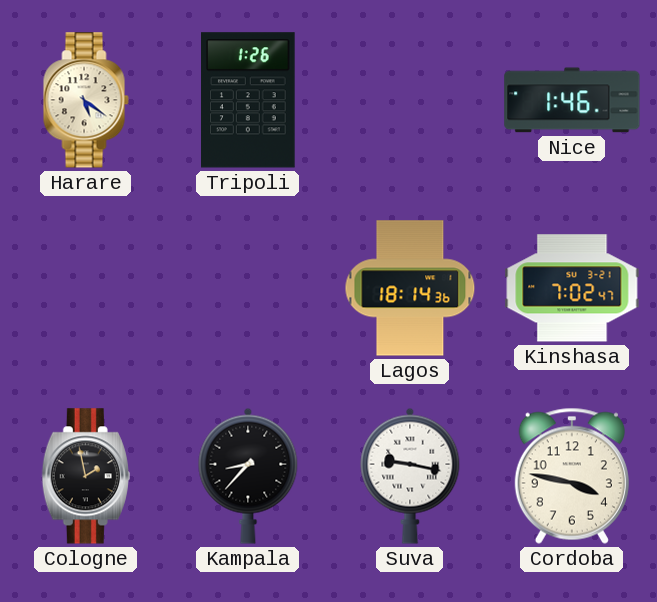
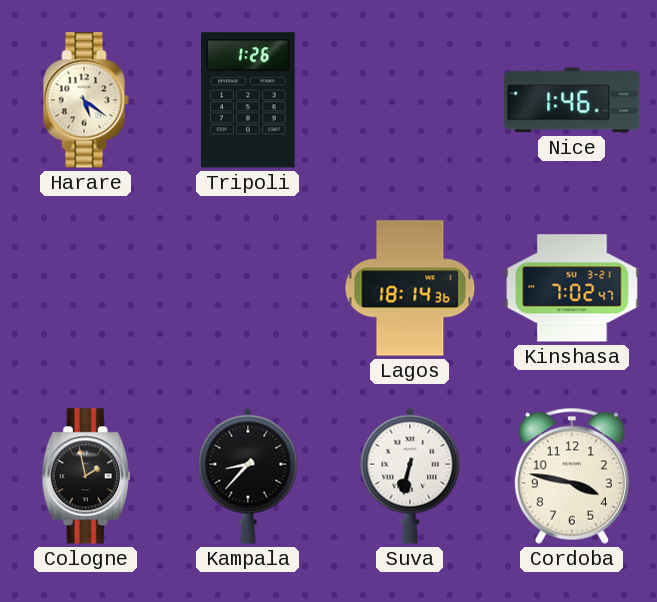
Suva: 9:17 -> 6:32
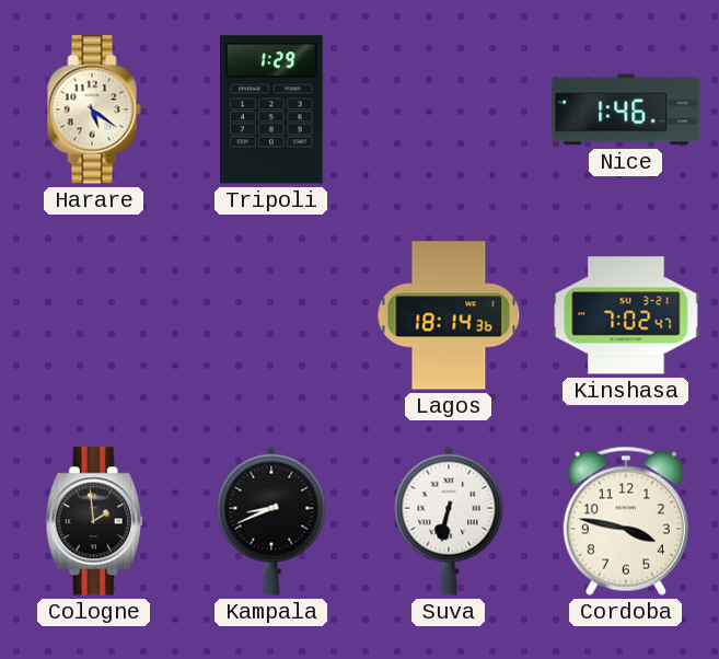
Tripoli: 1:26 -> 1:29
Cologne: 1:58 -> 1:59
Kampala: 8:37 -> 8:41
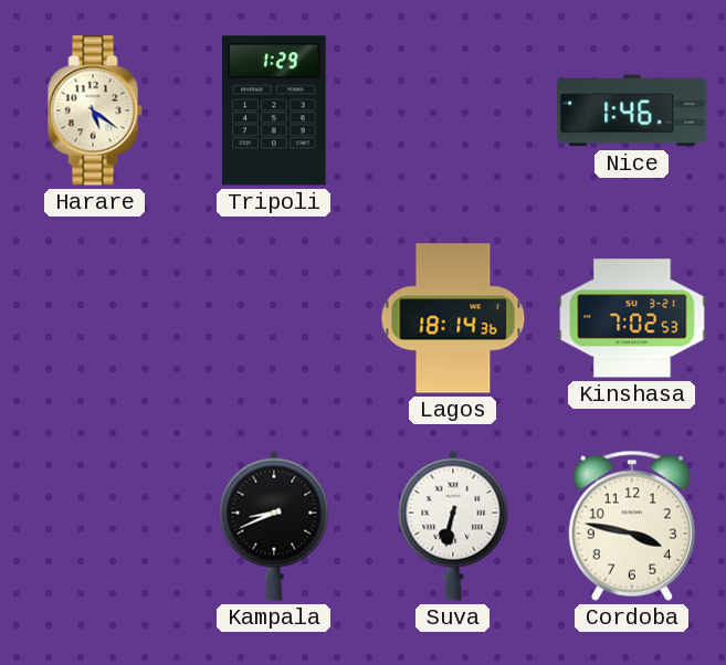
Kinshasa: 7:02:47 -> 7:02:53
Cologne: 1:59 -> none
